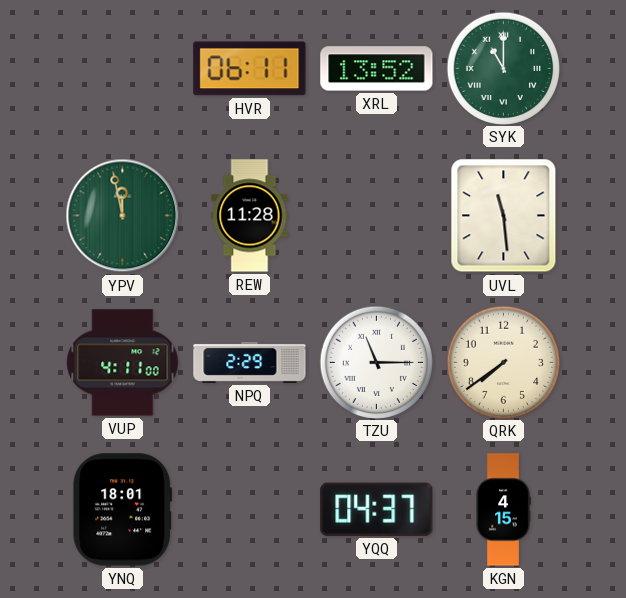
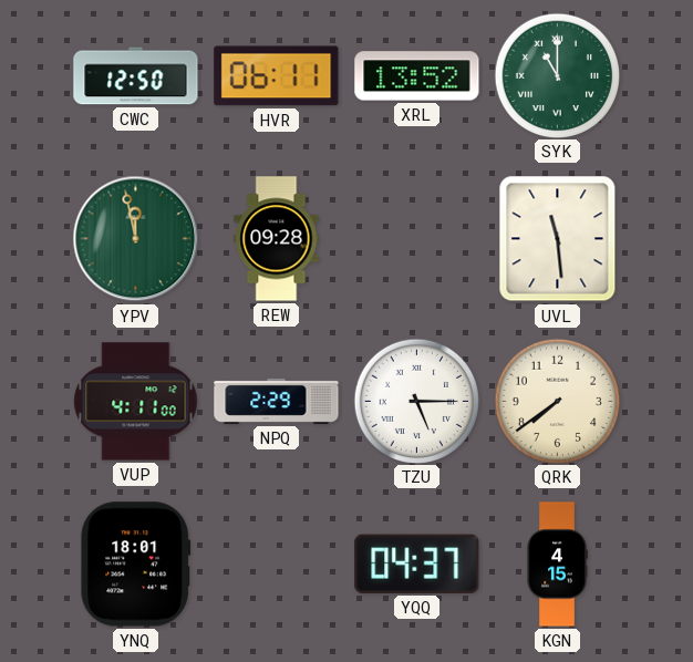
CWC: none -> 12:50
REW: 11:28 -> 09:28
TZU: 11:15 -> 5:15
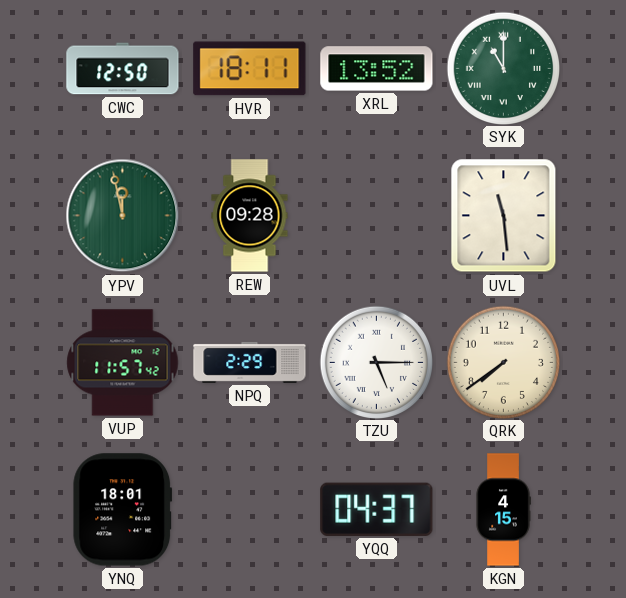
HVR: 06:11 -> 18:11
VUP: 4:11 -> 11:57
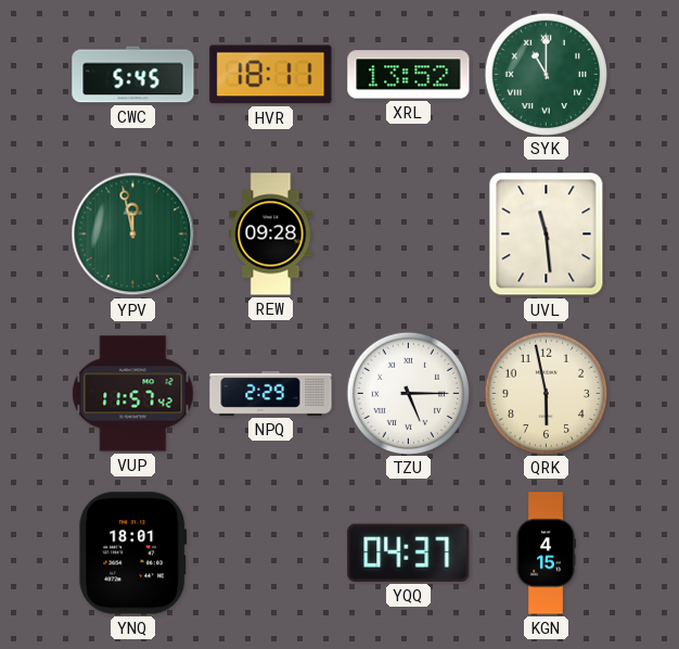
CWC: 12:50 -> 5:45
QRK: 7:39 -> 5:58
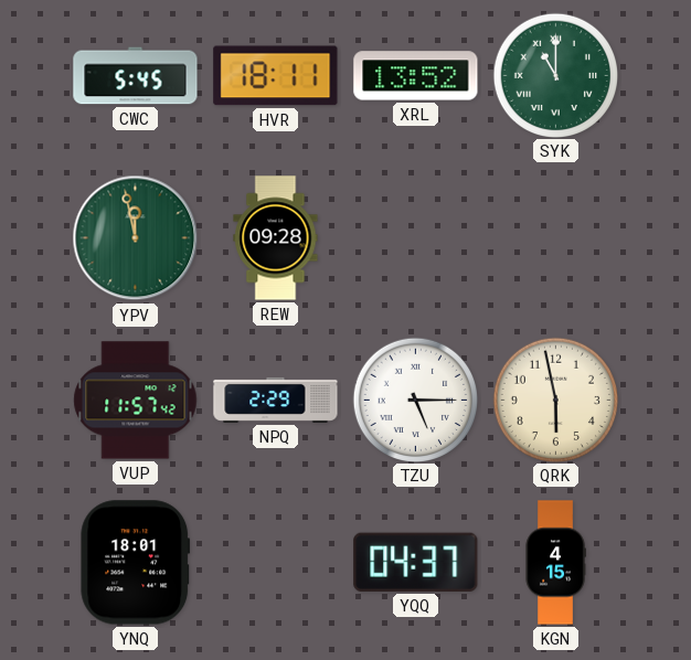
UVL: 11:29 -> none
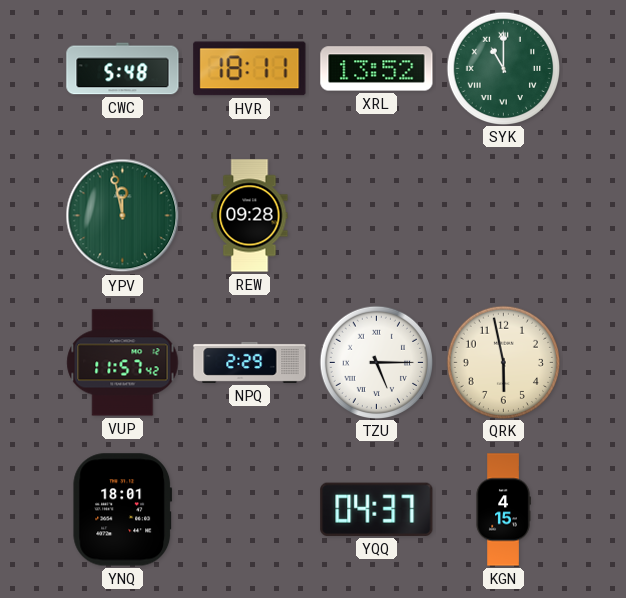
CWC: 5:45 -> 5:48
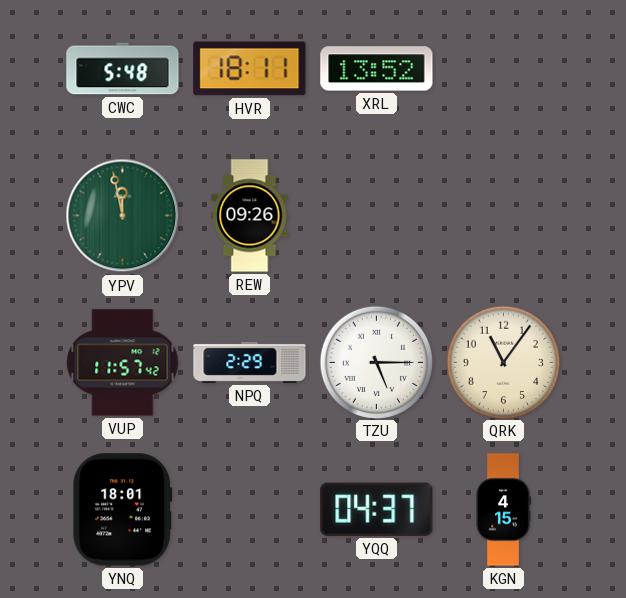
SYK: 11:00 -> none
REW: 09:28 -> 09:26
QRK: 5:58 -> 11:06
